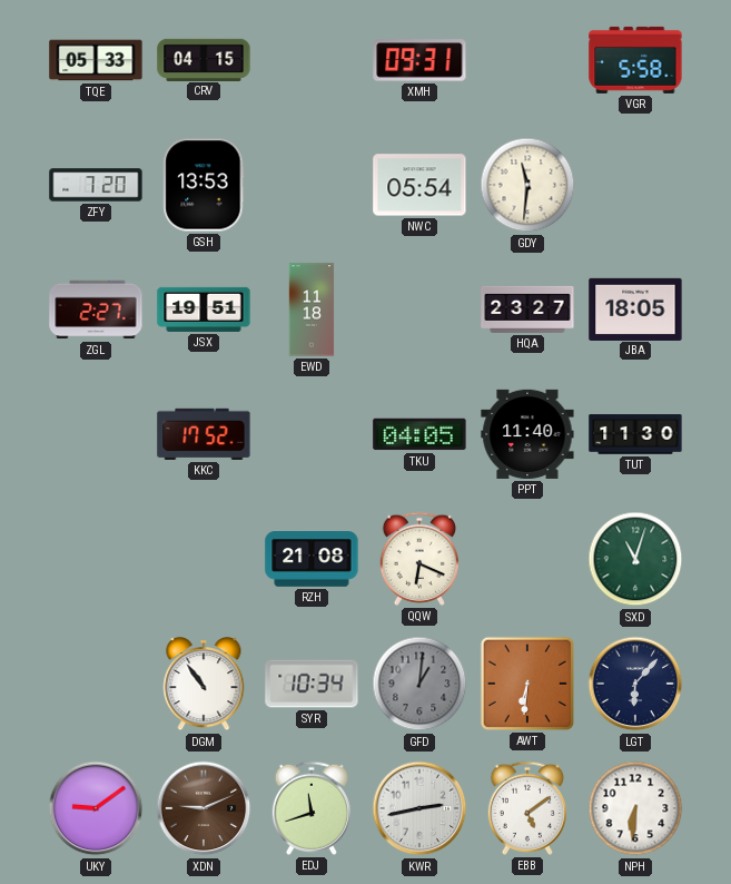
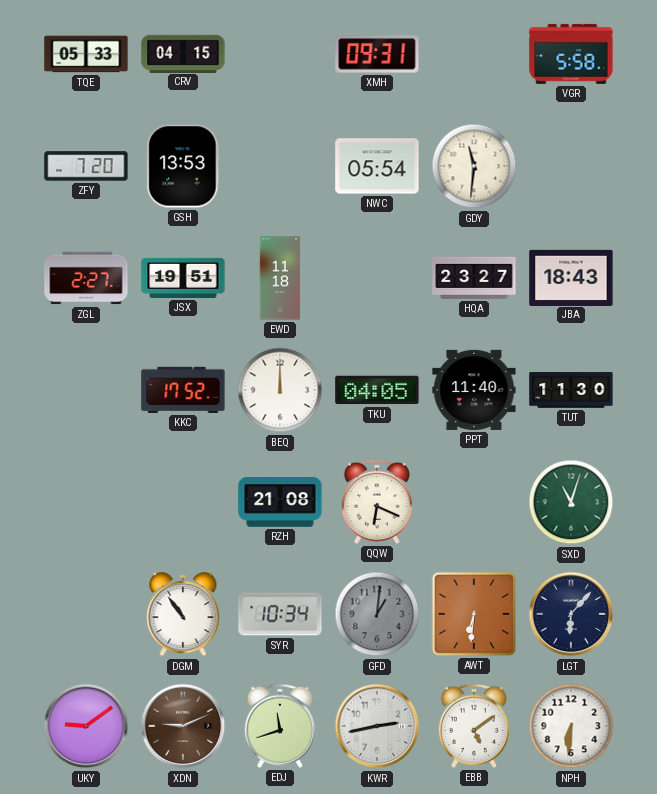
JBA: 18:05 -> 18:43
BEQ: none -> 12:00
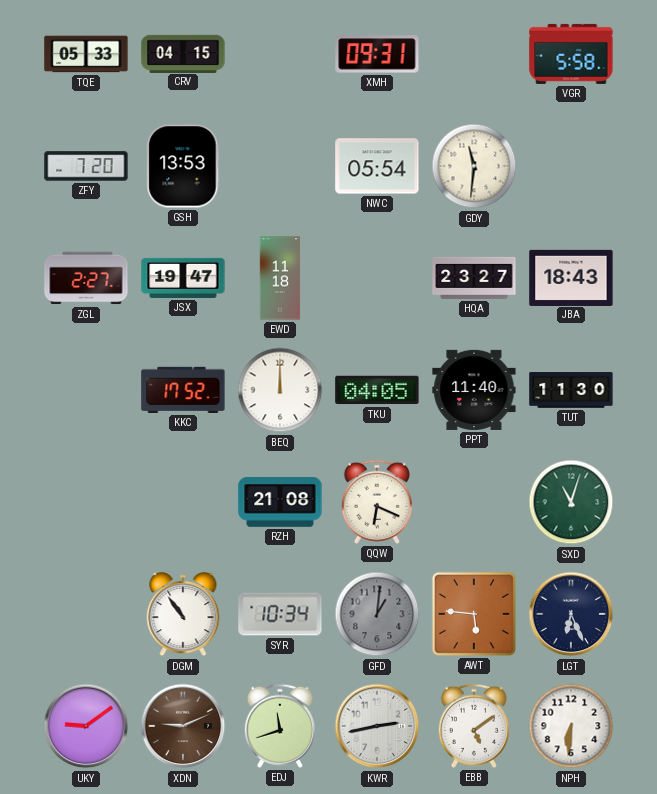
JSX: 19:51 -> 19:47
AWT: 6:31 -> 5:46
LGT: 6:07 -> 6:26
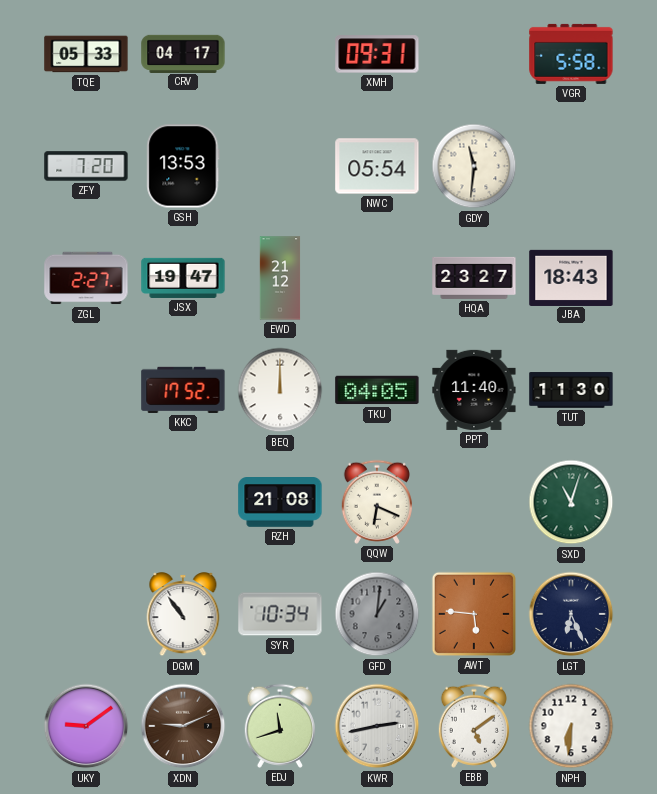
CRV: 04:15 -> 04:17
EWD: 11:18 -> 21:12
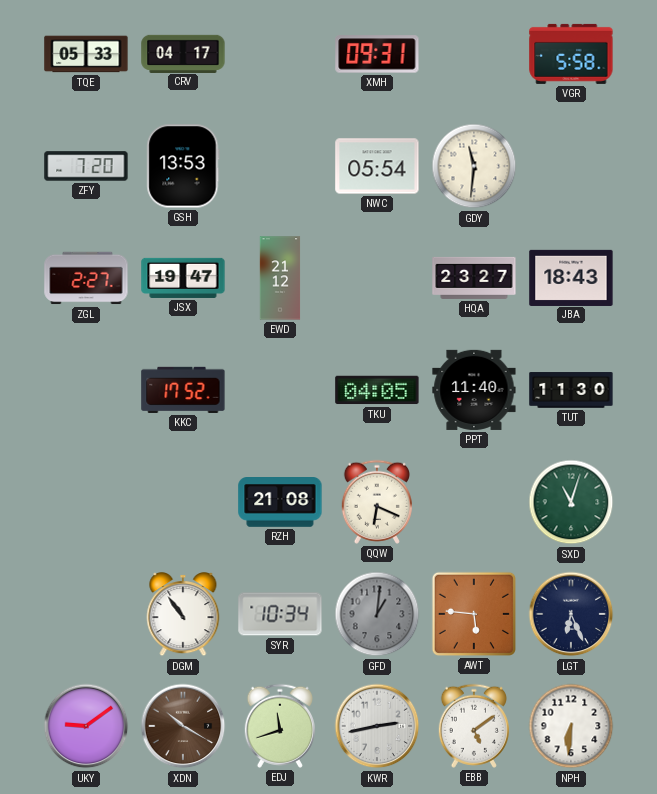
BEQ: 12:00 -> none
XDN: 9:11 -> 10:20
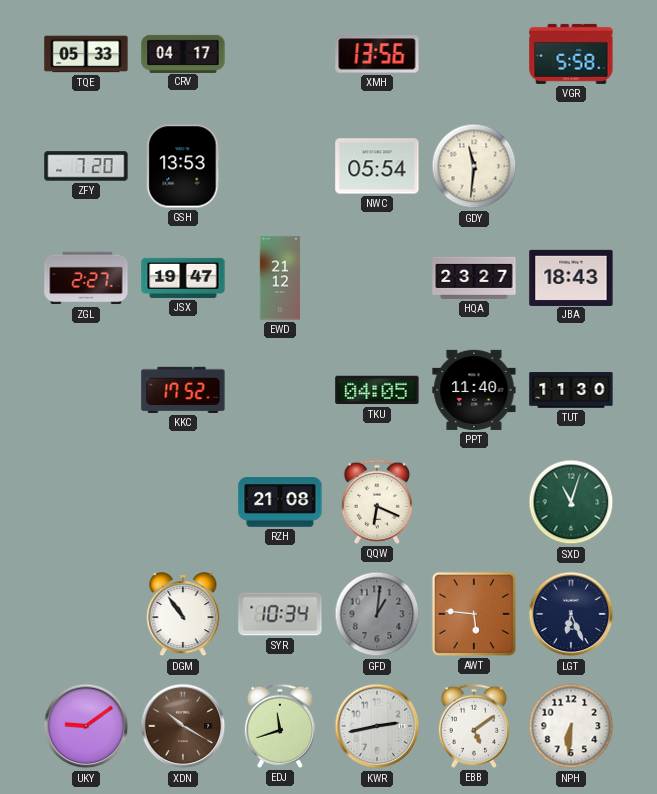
XMH: 09:31 -> 13:56
